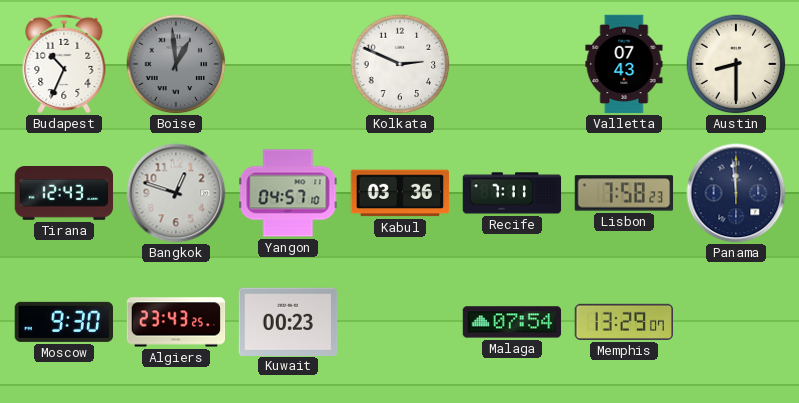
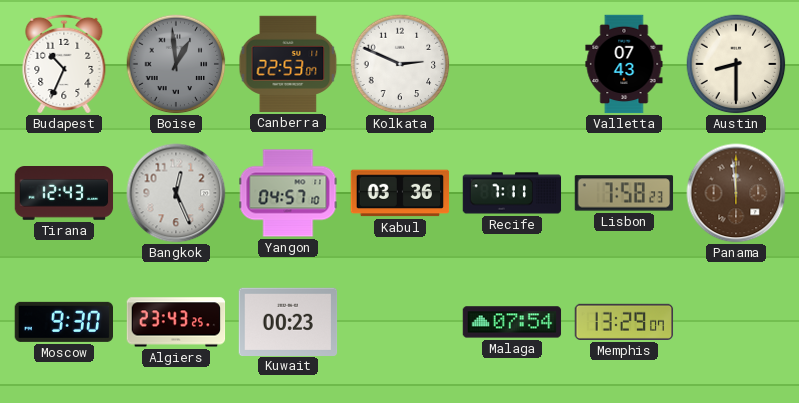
Canberra: none -> 22:53
Bangkok: 12:48 -> 12:26
Panama dial: navy -> brown
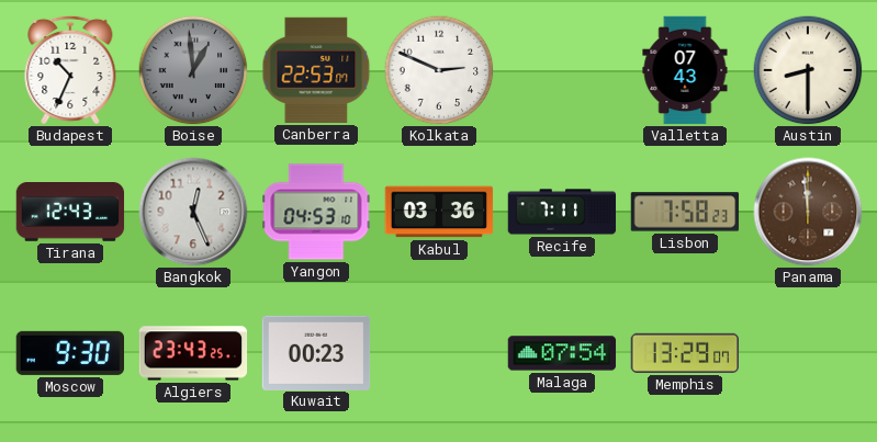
Yangon: 04:57 -> 04:53
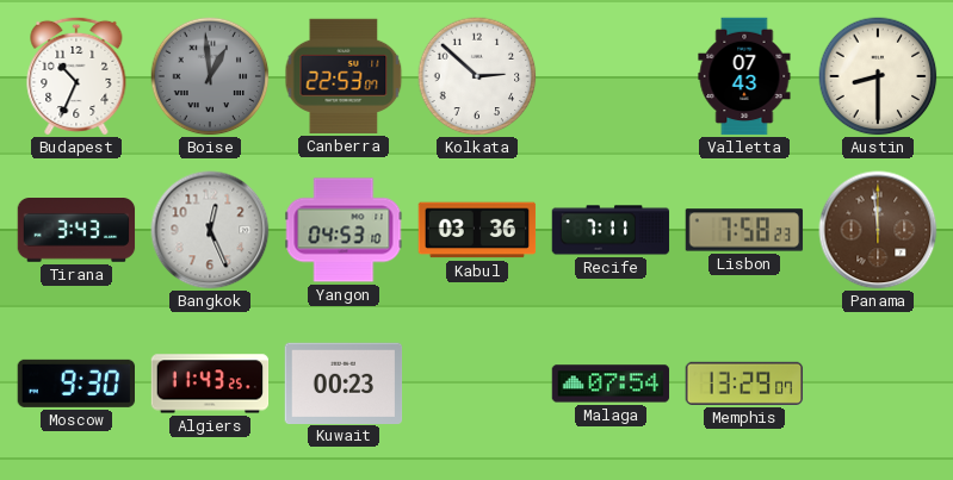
Kolkata: 2:49 -> 2:52
Tirana: 12:43 -> 3:43
Algiers: 23:43 -> 11:43
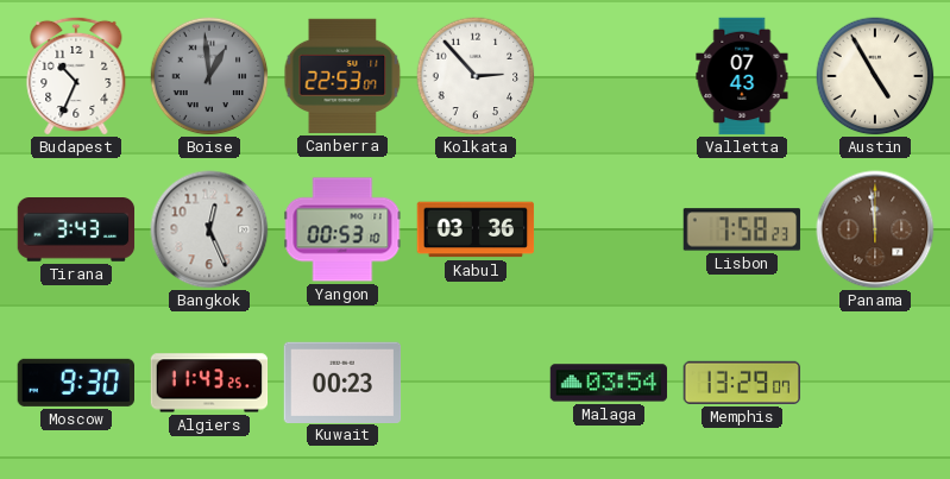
Kolkata: 2:52 -> 2:53
Austin: 8:30 -> 4:55
Yangon: 04:53 -> 00:53
Recife: 7:11 -> none
Malaga: 07:54 -> 03:54
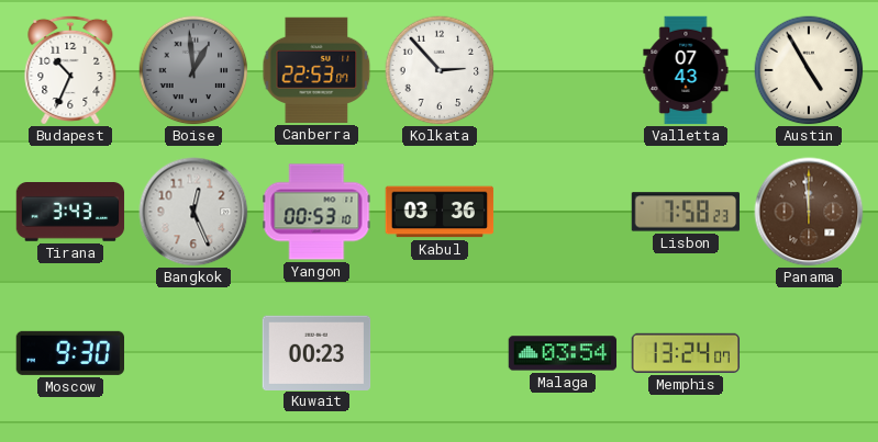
Algiers: 11:43 -> none
Memphis: 13:29 -> 13:24
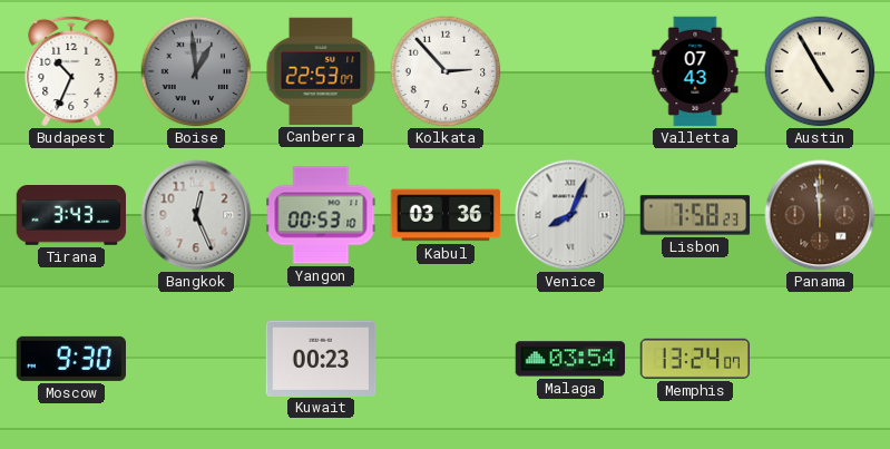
Venice: none -> 8:04
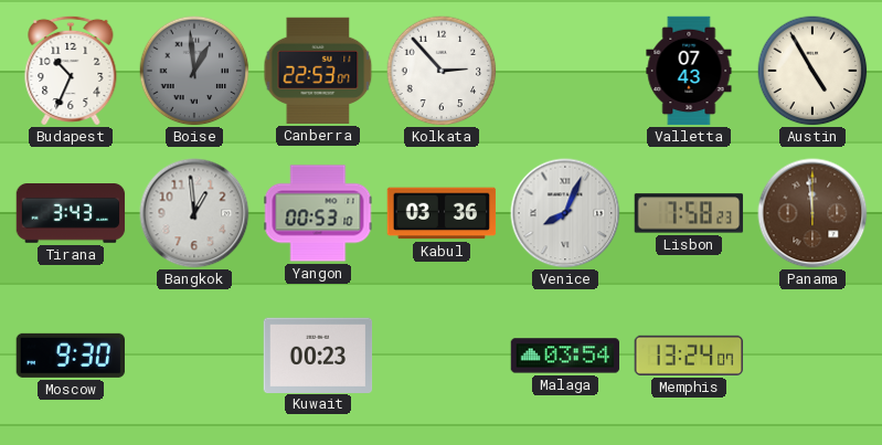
Bangkok: 12:26 -> 12:59
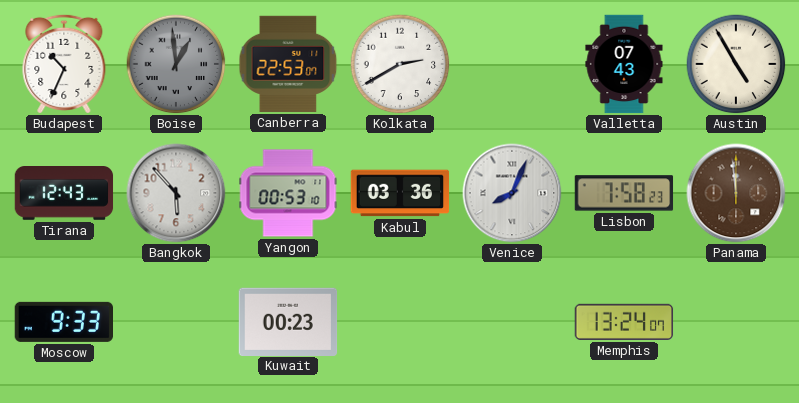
Kolkata: 2:53 -> 2:40
Tirana: 3:43 -> 12:43
Bangkok: 12:59 -> 5:53
Moscow: 9:30 -> 9:33
Malaga: 03:54 -> none
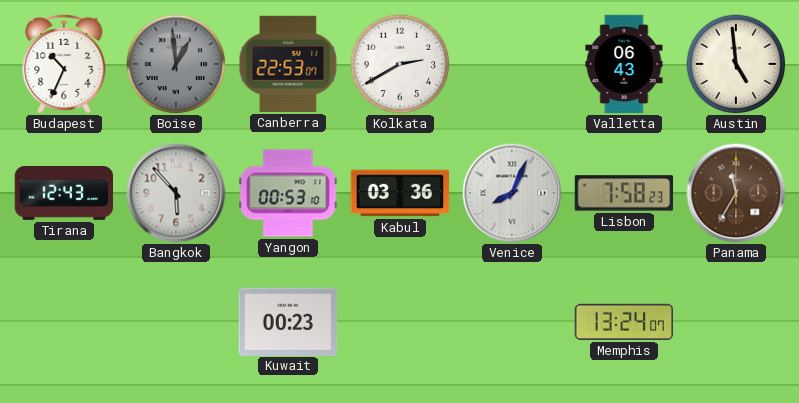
Valletta: 07:43 -> 06:43
Austin: 4:55 -> 4:59
Panama: 11:59 -> 11:35
Moscow: 9:33 -> none
